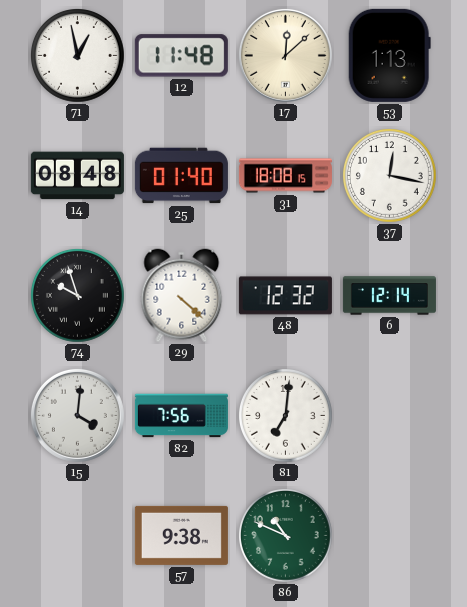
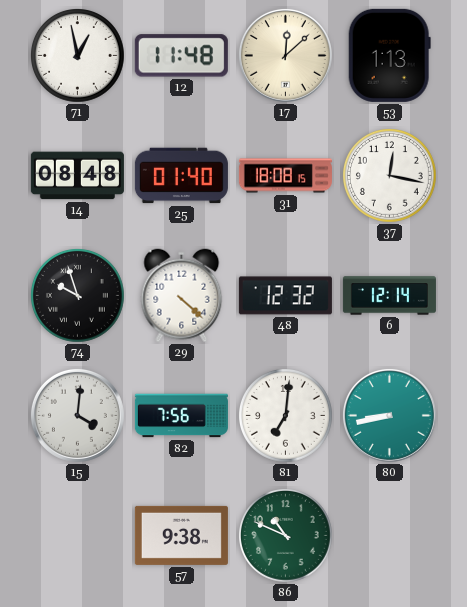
80: none -> 8:43
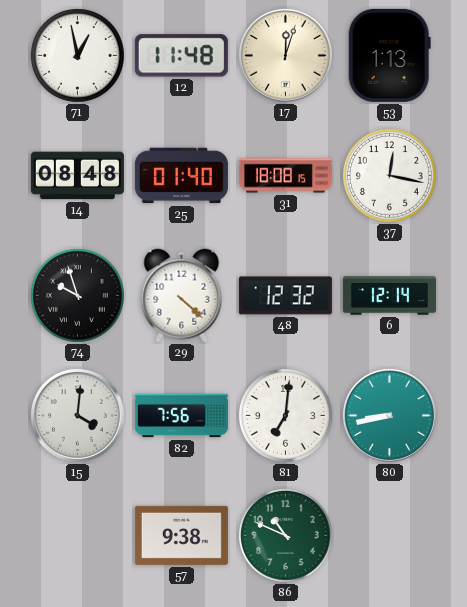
17: 12:08 -> 12:03
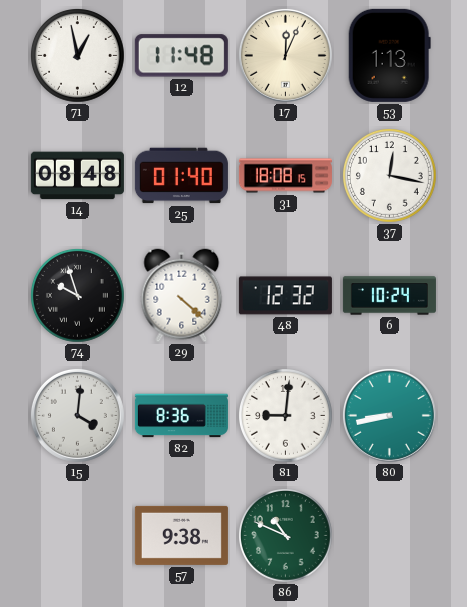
17: 12:03 -> 12:04
6: 12:14 -> 10:24
82: 7:56 -> 8:36
81: 7:01 -> 9:01
